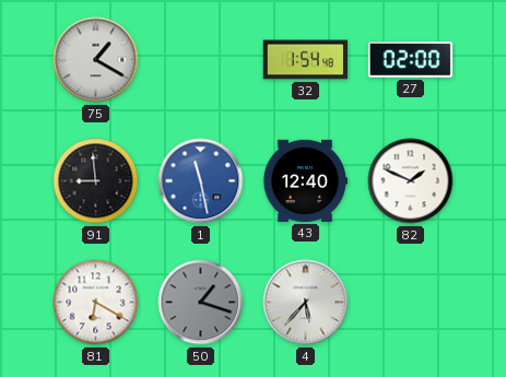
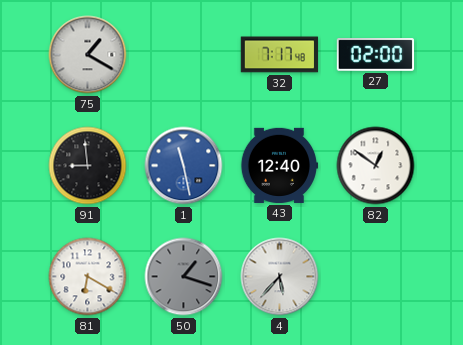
32: 1:54 -> 7:17
82: 1:49 -> 12:51
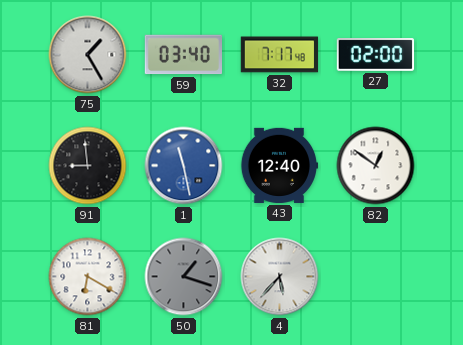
75: 1:20 -> 1:25
59: none -> 03:40
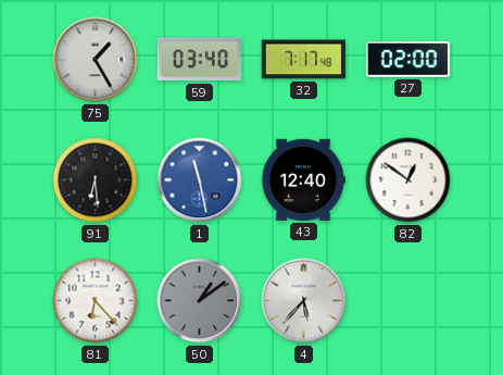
91: 8:59 -> 6:29
81: 6:20 -> 6:23
50: 1:18 -> 1:09
